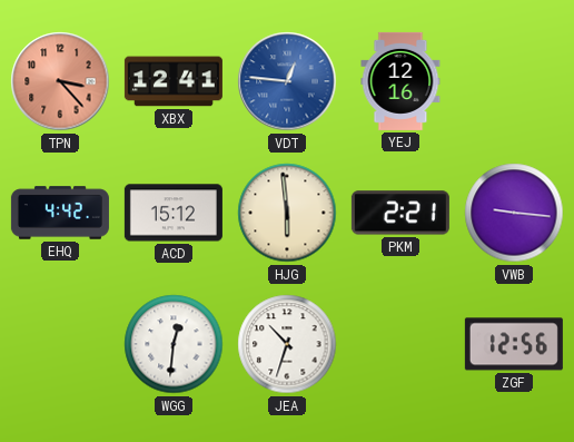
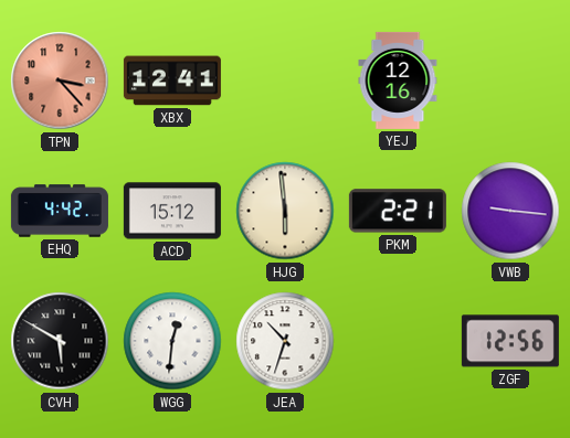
VDT: 12:46 -> none
CVH: none -> 5:50
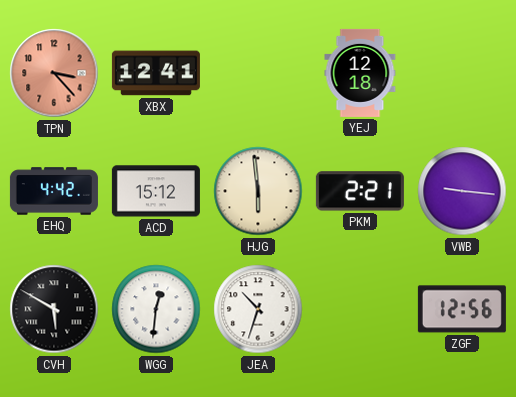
YEJ: 12:16 -> 12:18
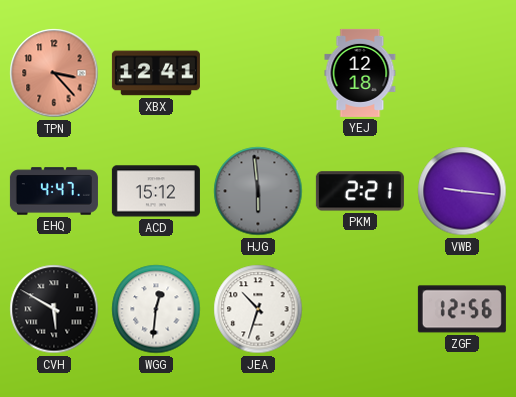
EHQ: 4:42 -> 4:47
HJG dial: cream -> grey
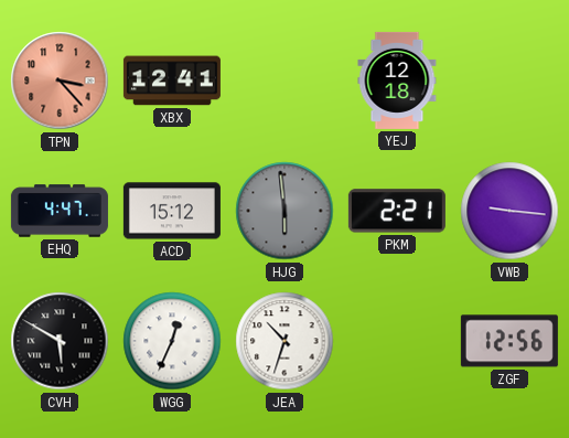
WGG: 12:31 -> 12:34
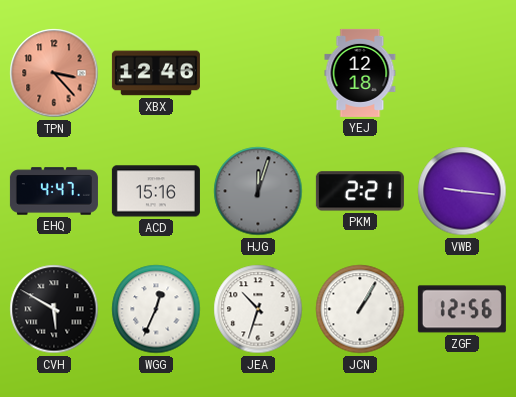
XBX: 12:41 -> 12:46
ACD: 15:12 -> 15:16
HJG: 5:59 -> 12:03
JCN: none -> 1:05
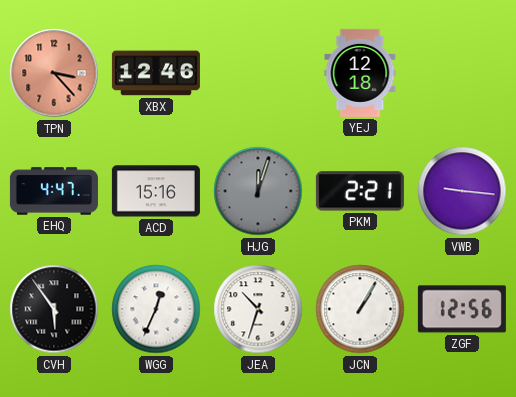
CVH: 5:50 -> 5:54
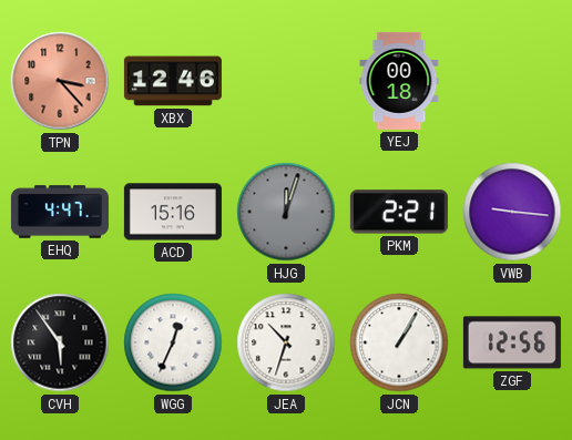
YEJ: 12:18 -> 00:18
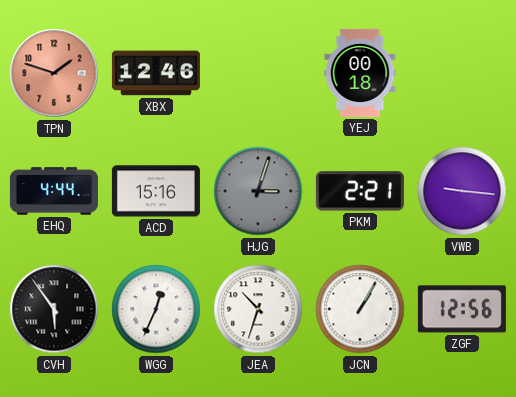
TPN: 3:23 -> 1:48
EHQ: 4:47 -> 4:44
HJG: 12:03 -> 3:03
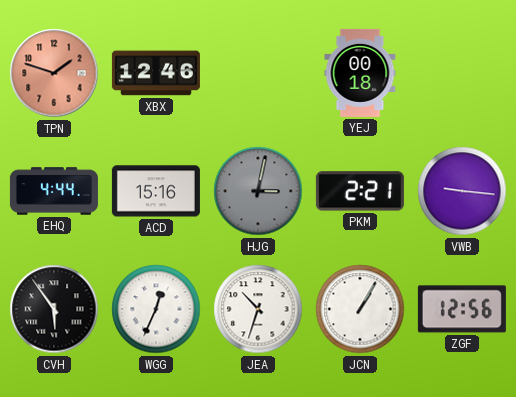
HJG: 3:03 -> 3:02
